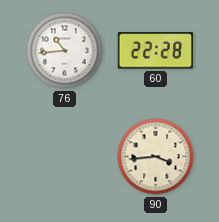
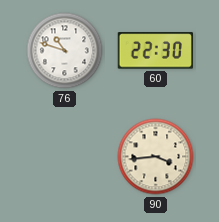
76: 10:44 -> 10:48
60: 22:28 -> 22:30
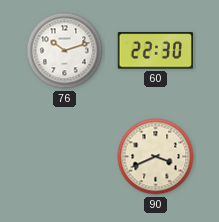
76: 10:48 -> 10:12
90: 3:44 -> 3:41
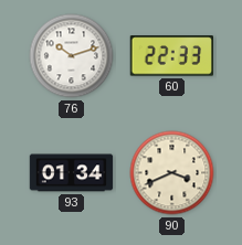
60: 22:30 -> 22:33
93: none -> 01:34
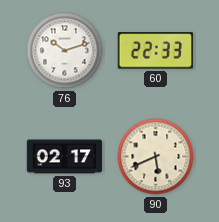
93: 01:34 -> 02:17
90: 3:41 -> 5:41
